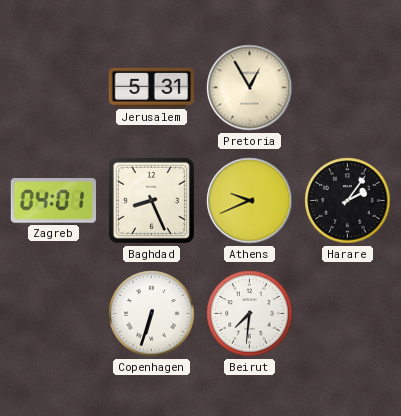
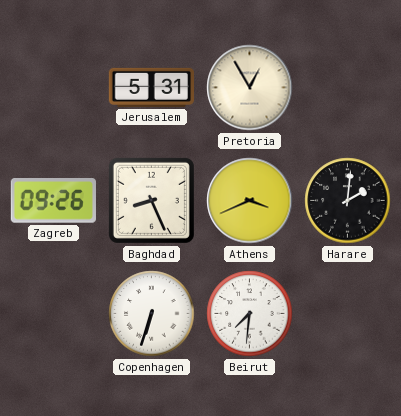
Zagreb: 04:01 -> 09:26
Athens: 9:41 -> 3:41
Harare: 2:06 -> 2:01
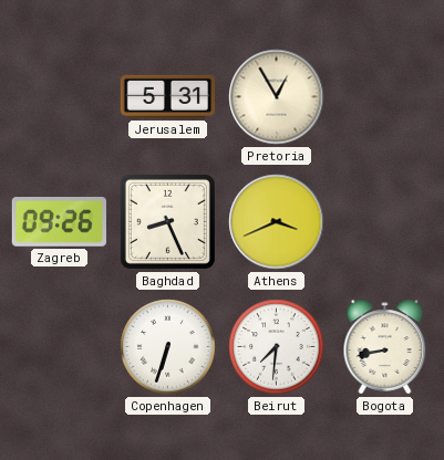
Harare: 2:01 -> none
Bogota: none -> 8:43
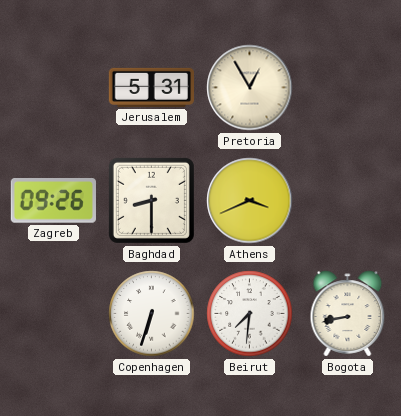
Baghdad: 8:26 -> 8:30
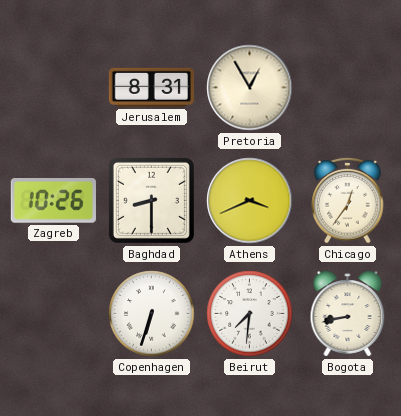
Jerusalem: 5:31 -> 8:31
Zagreb: 09:26 -> 10:26
Chicago: none -> 12:36
